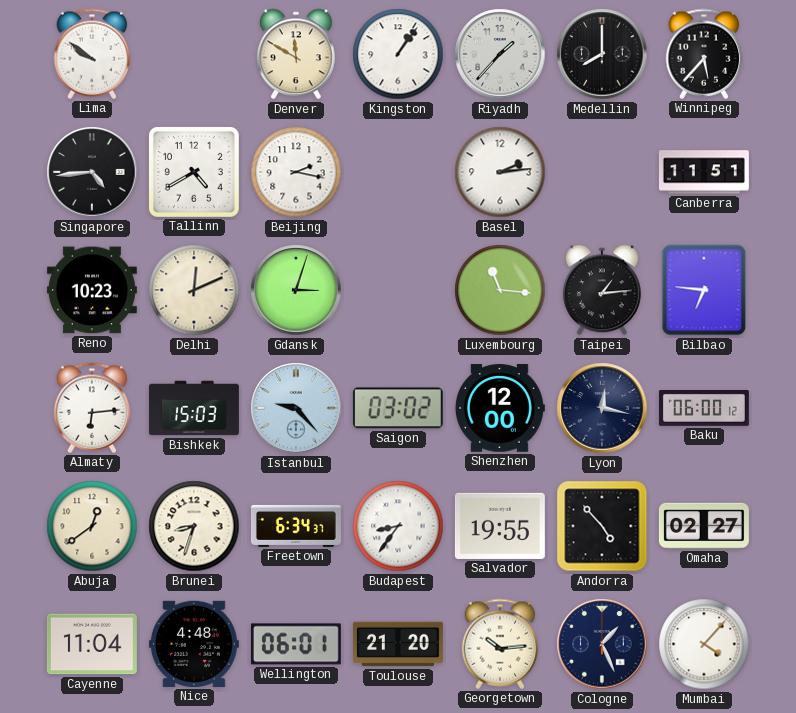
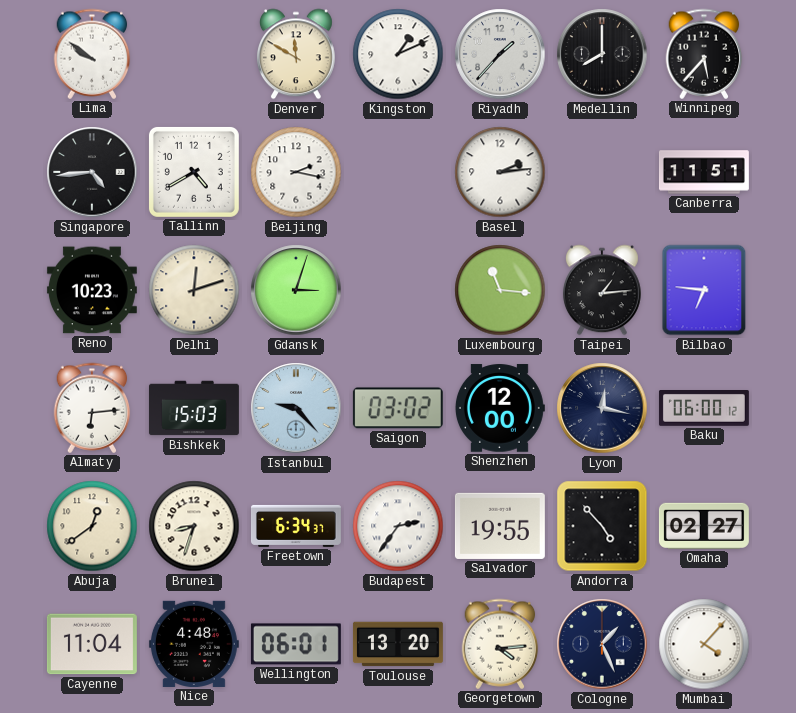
Kingston: 1:06 -> 1:11
Delhi: 12:11 -> 12:12
Budapest: 8:36 -> 2:36
Toulouse: 21:20 -> 13:20
Georgetown: 10:14 -> 4:14
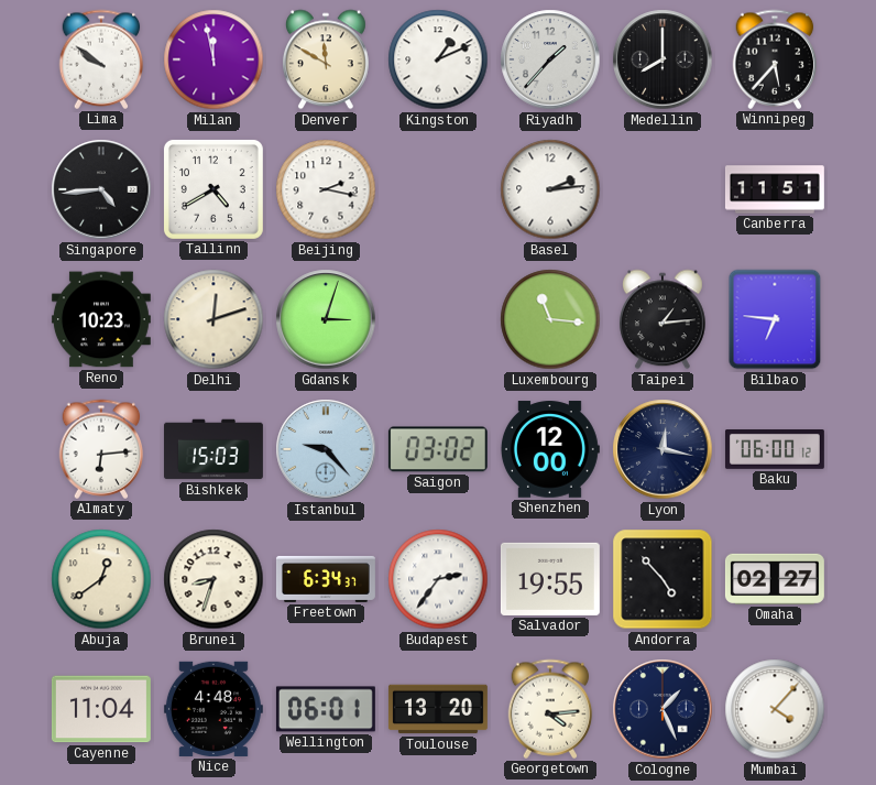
Milan: none -> 11:58
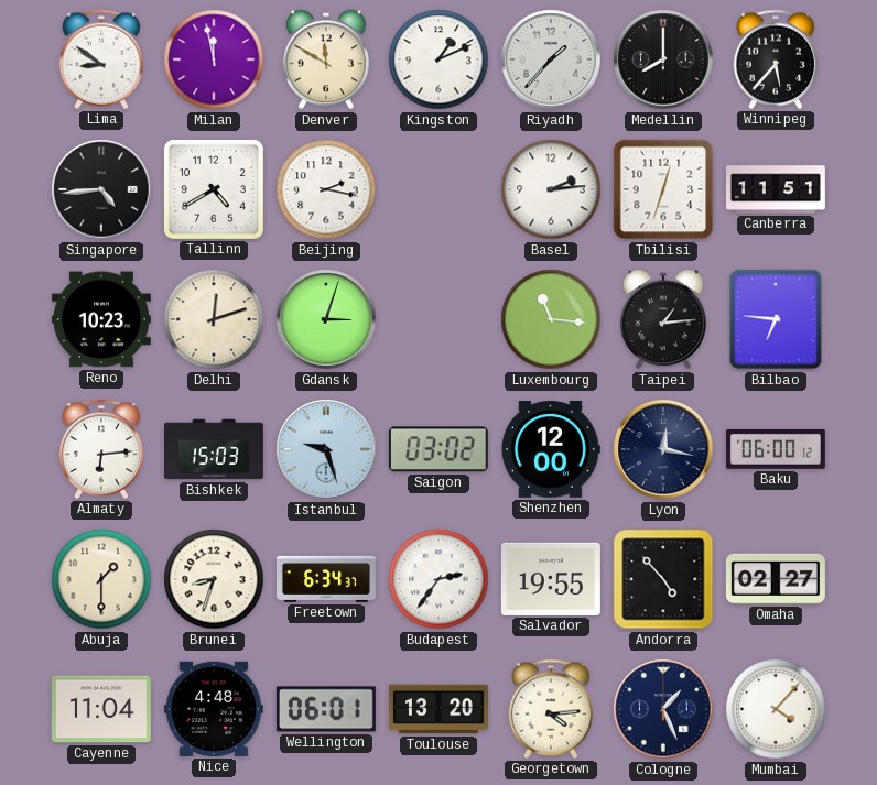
Lima: 9:51 -> 8:51
Tbilisi: none -> 12:33
Istanbul: 9:23 -> 9:27
Abuja: 12:39 -> 1:30
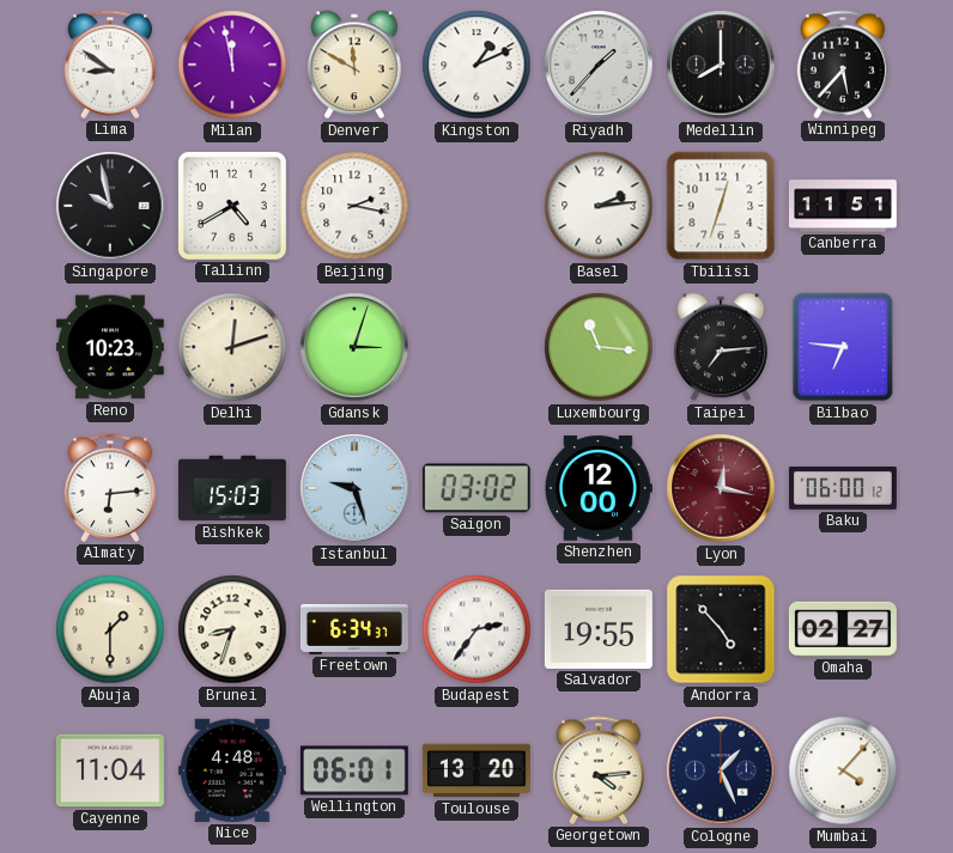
Singapore: 4:44 -> 9:58
Taipei: 1:14 -> 7:14
Lyon dial: navy -> burgundy
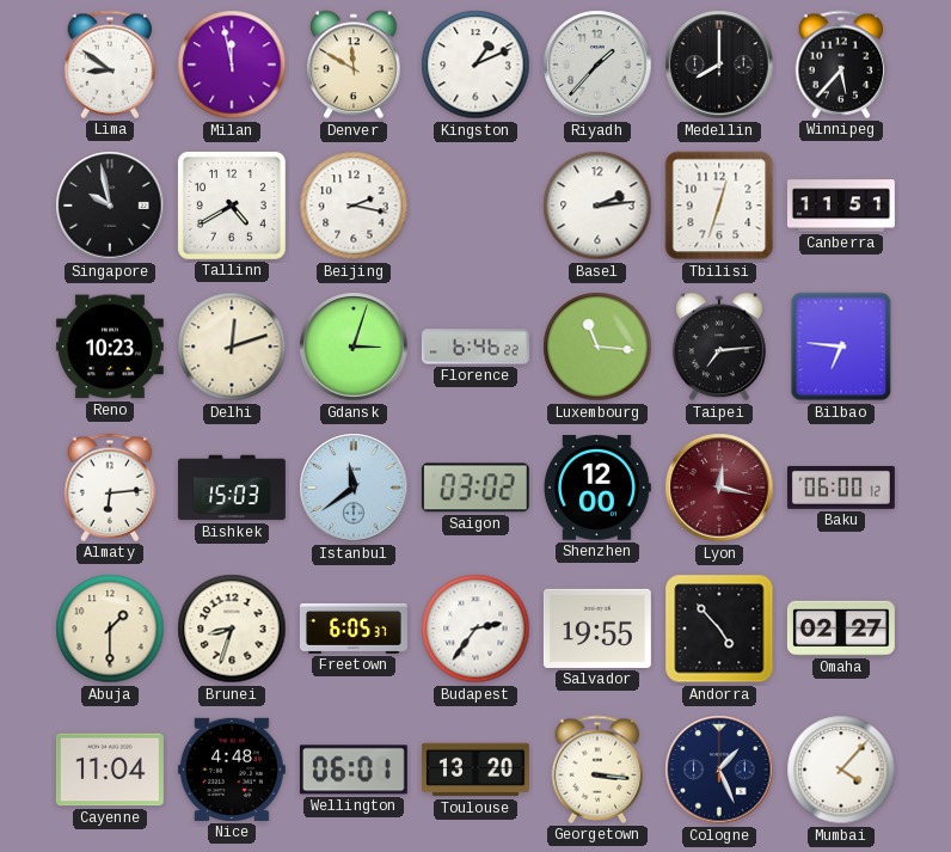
Florence: none -> 6:46
Istanbul: 9:27 -> 11:39
Freetown: 6:34 -> 6:05
Georgetown: 4:14 -> 3:16
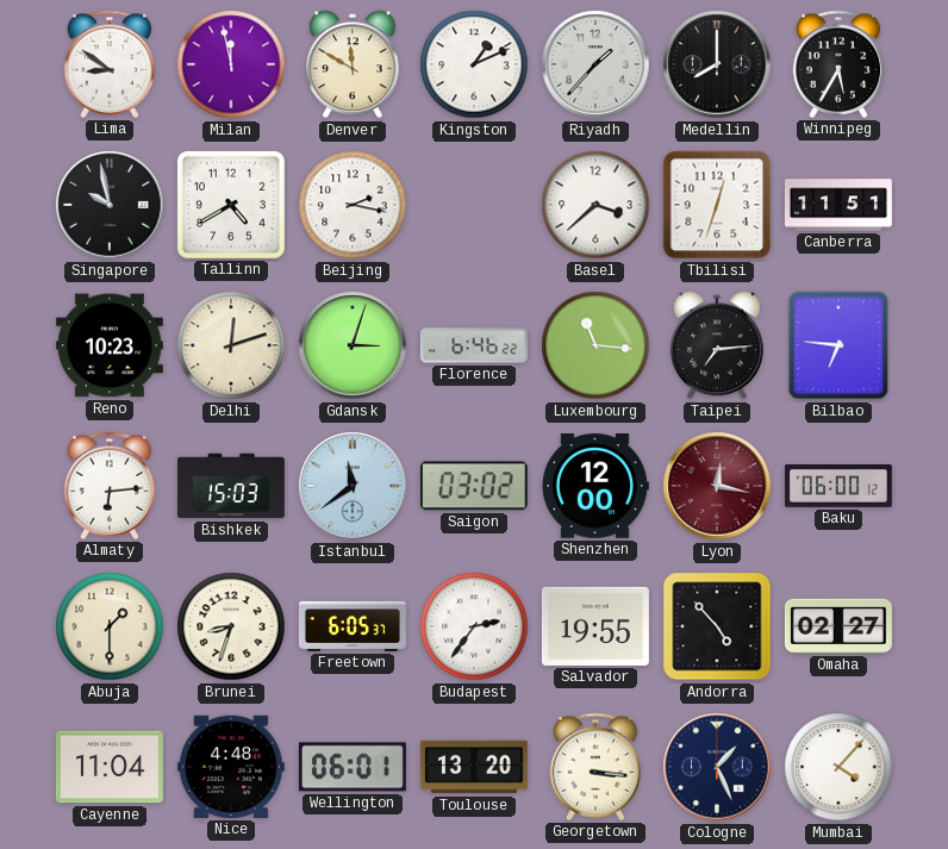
Winnipeg: 5:37 -> 5:35
Basel: 2:14 -> 3:38
